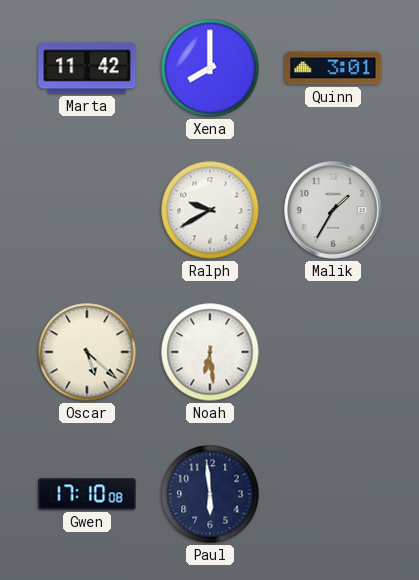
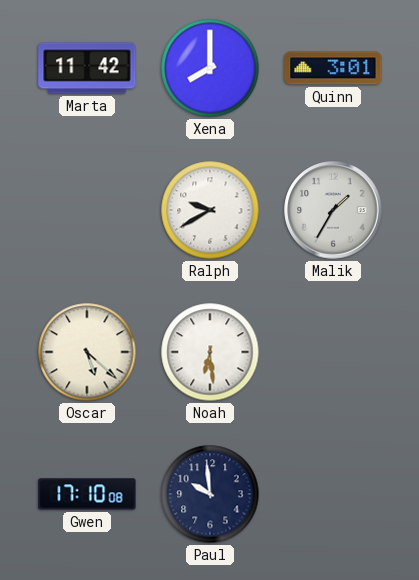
Paul: 5:59 -> 9:59
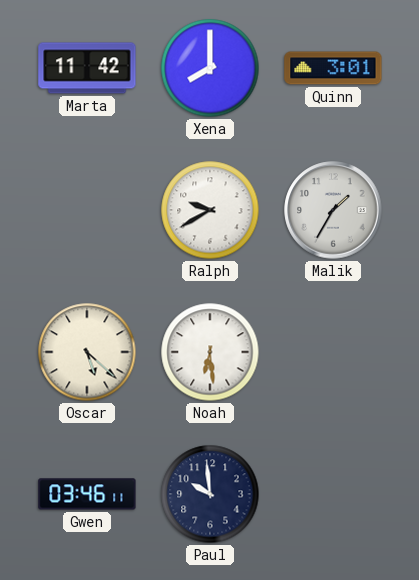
Gwen: 17:10 -> 03:46
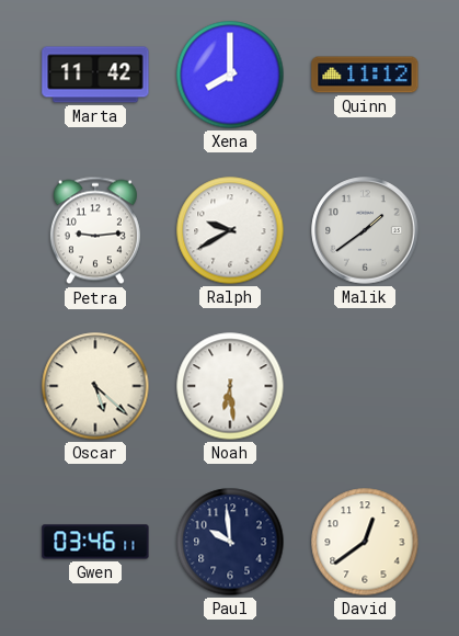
Quinn: 3:01 -> 11:12
Petra: none -> 9:14
Malik: 1:35 -> 1:39
David: none -> 12:39
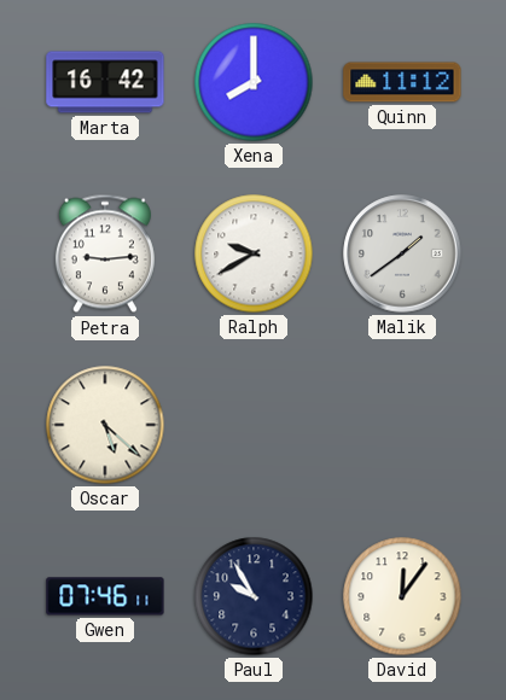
Marta: 11:42 -> 16:42
Noah: 6:29 -> none
Gwen: 03:46 -> 07:46
Paul: 9:59 -> 9:55
David: 12:39 -> 12:06
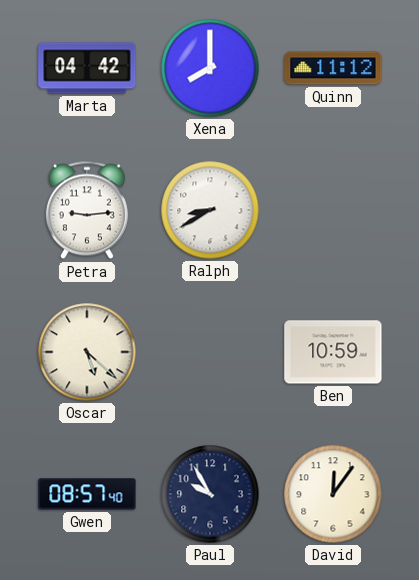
Marta: 16:42 -> 04:42
Ralph: 9:40 -> 8:40
Malik: 1:39 -> none
Ben: none -> 10:59
Gwen: 07:46 -> 08:57
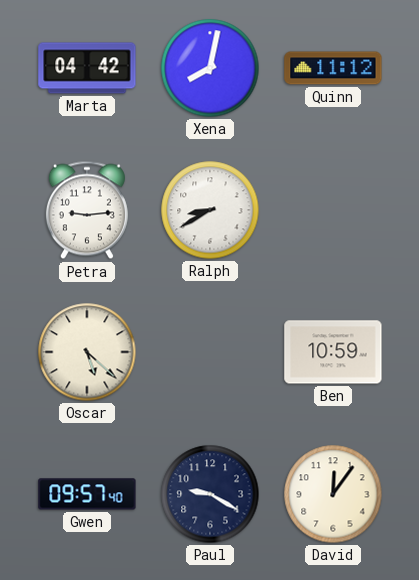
Xena: 8:00 -> 8:02
Gwen: 08:57 -> 09:57
Paul: 9:55 -> 9:20
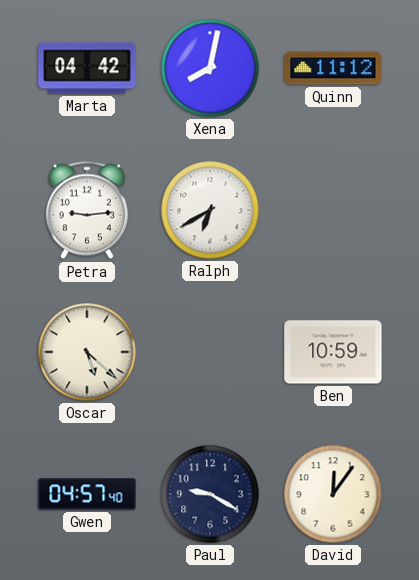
Ralph: 8:40 -> 6:40
Gwen: 09:57 -> 04:57
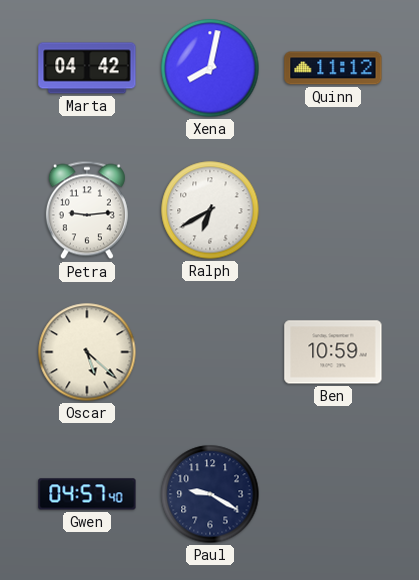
David: 12:06 -> none
